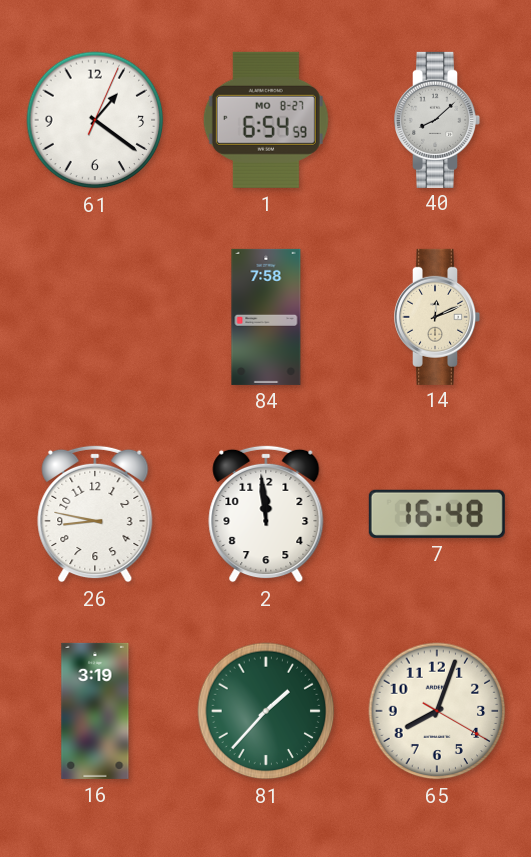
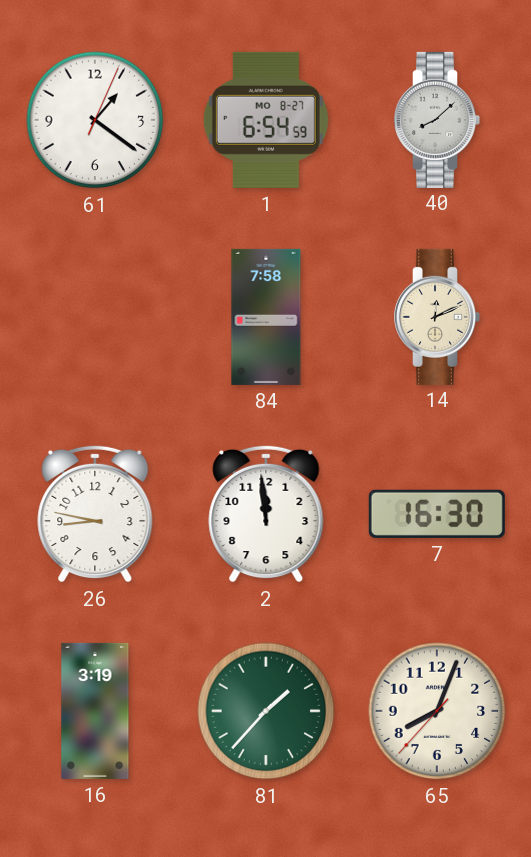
7: 16:48 -> 16:30
65: 8:03:20 -> 8:03:37
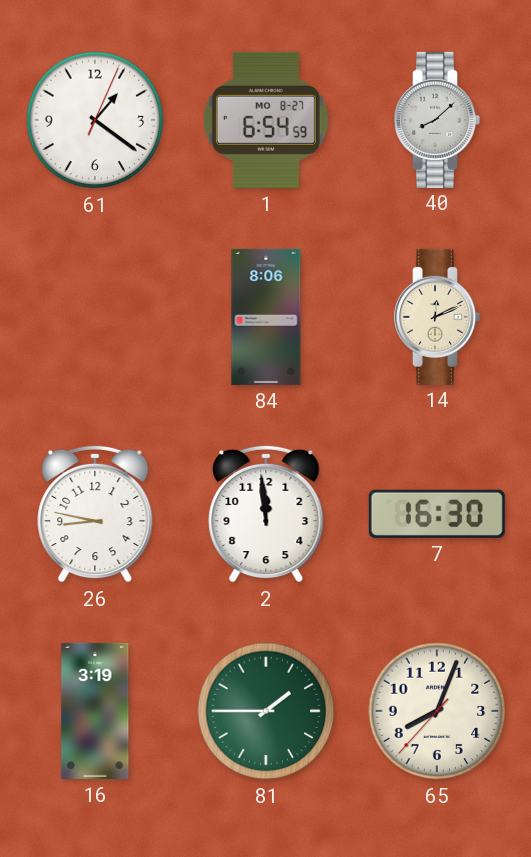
84: 7:58 -> 8:06
81: 1:37 -> 1:45
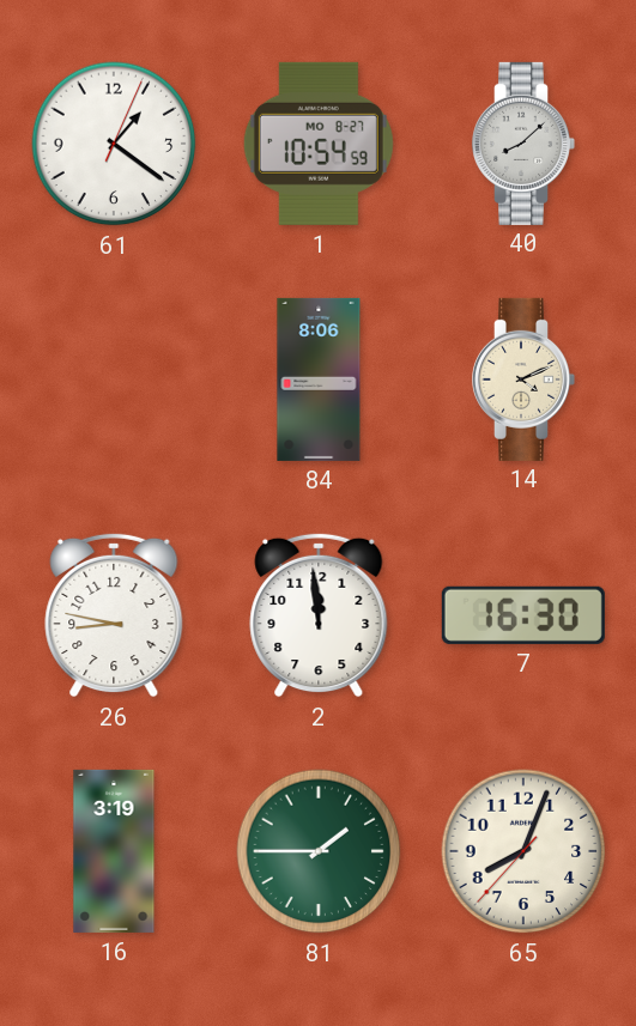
1: 6:54 -> 10:54
14: 12:11 -> 4:11
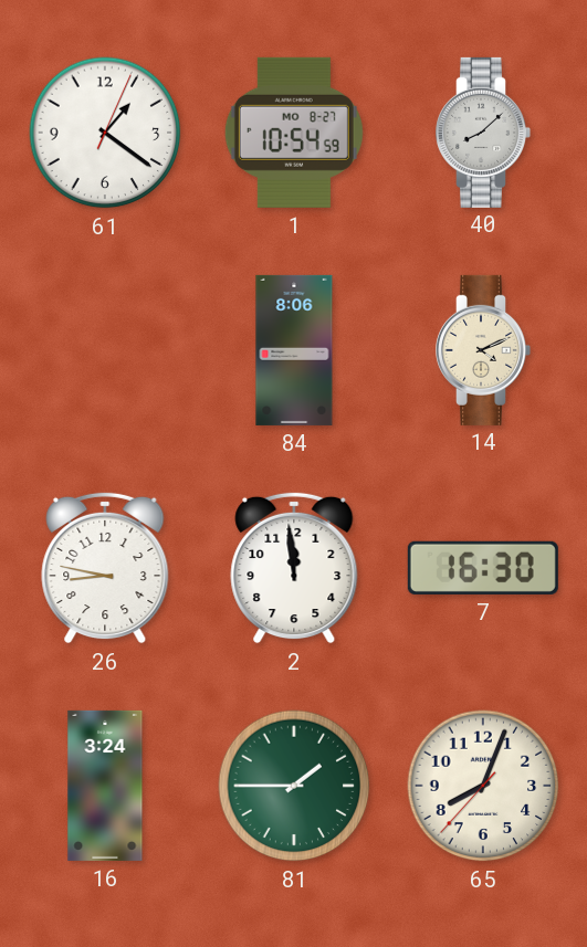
16: 3:19 -> 3:24
